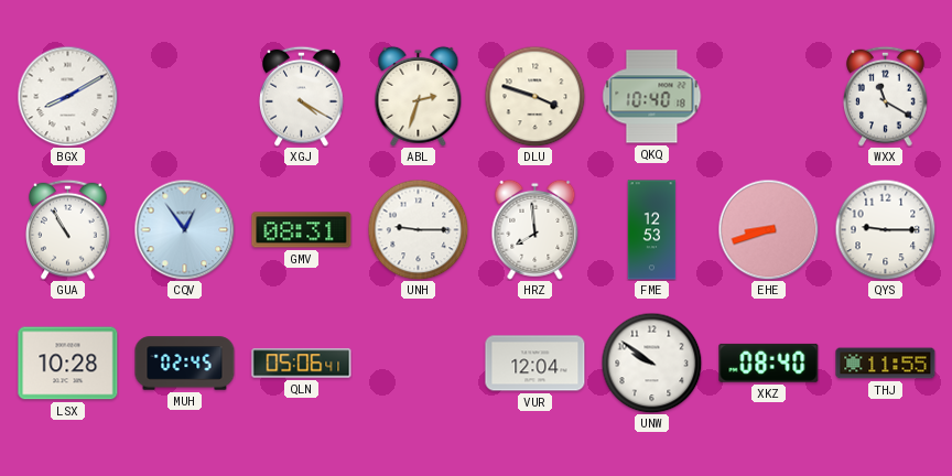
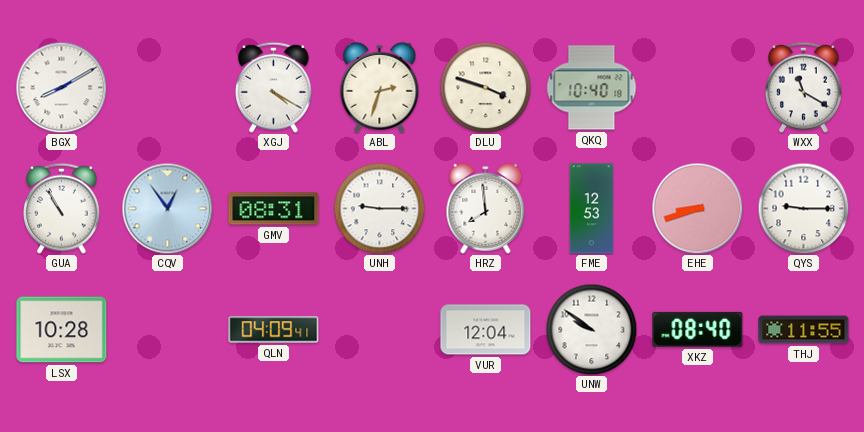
MUH: 02:45 -> none
QLN: 05:06 -> 04:09
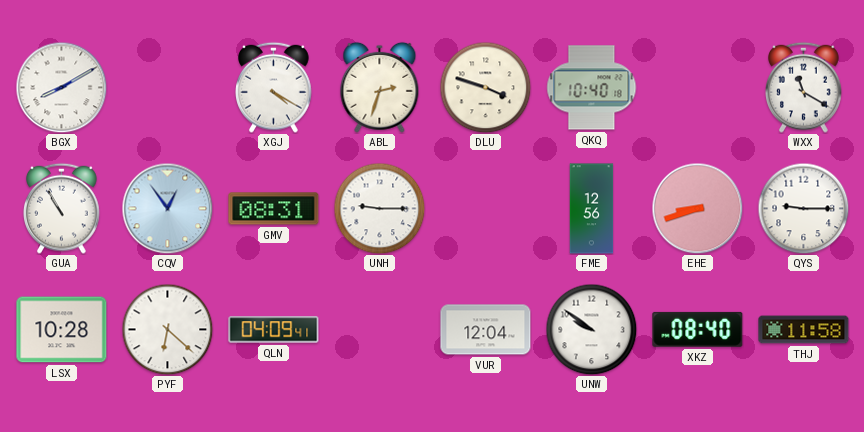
HRZ: 7:59 -> none
FME: 12:53 -> 12:56
PYF: none -> 6:22
THJ: 11:55 -> 11:58
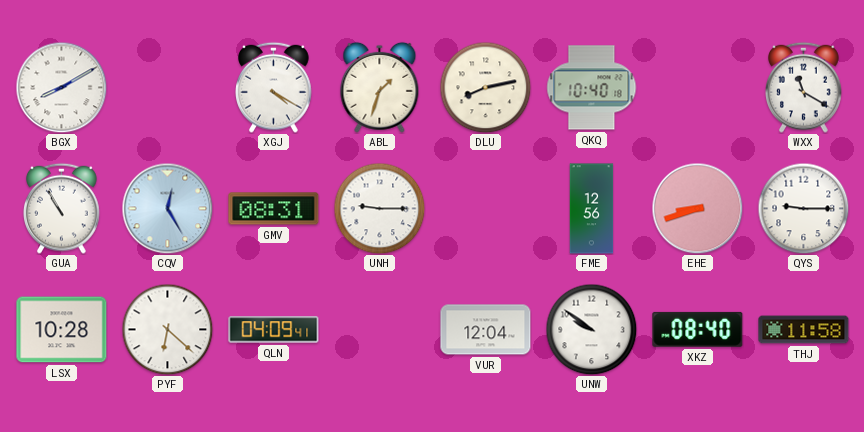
ABL: 2:33 -> 1:33
DLU: 3:48 -> 8:13
CQV: 12:54 -> 12:25
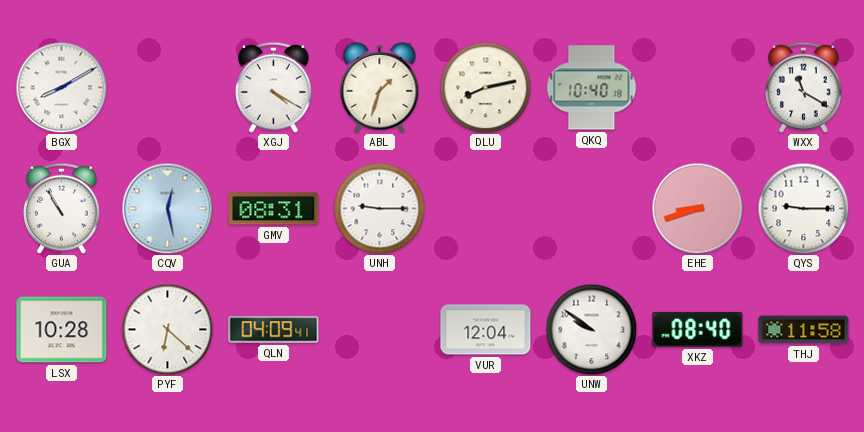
CQV: 12:25 -> 12:28
FME: 12:56 -> none
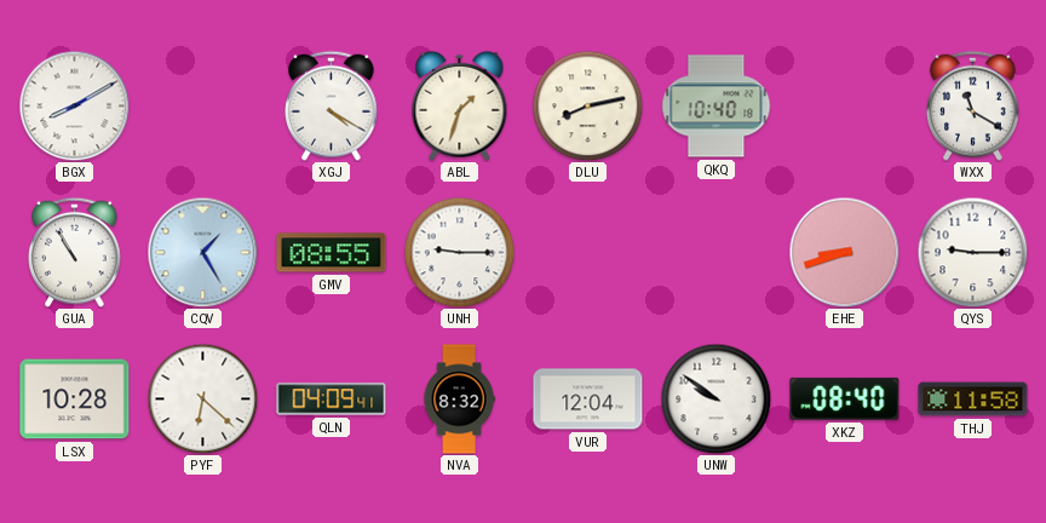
CQV: 12:28 -> 1:25
GMV: 08:31 -> 08:55
NVA: none -> 8:32
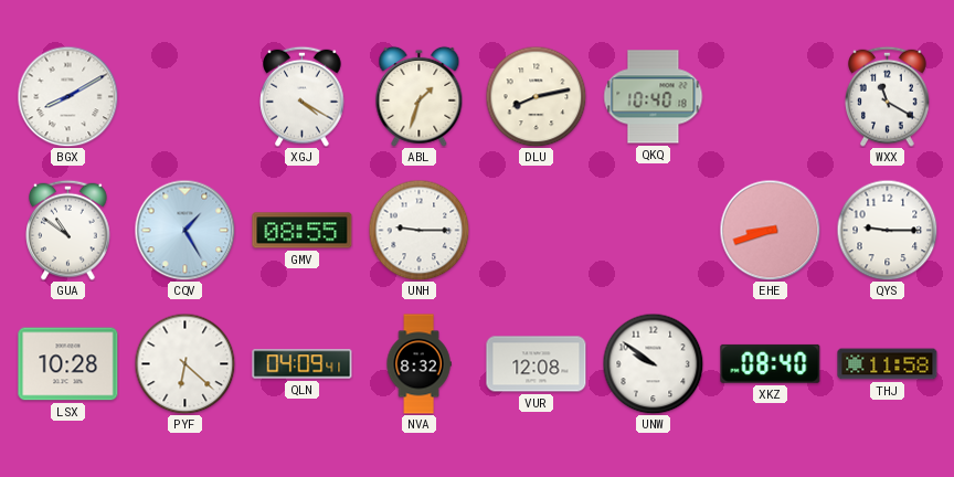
GUA: 10:55 -> 10:51
VUR: 12:04 -> 12:08
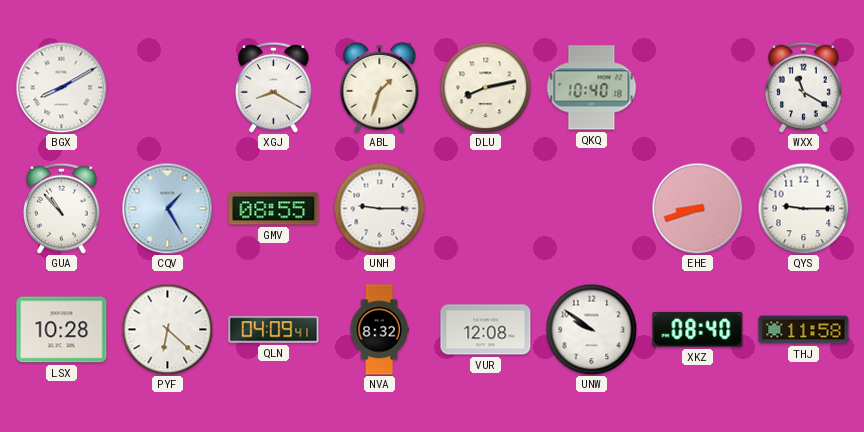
XGJ: 4:20 -> 8:20
GUA: 10:51 -> 10:53
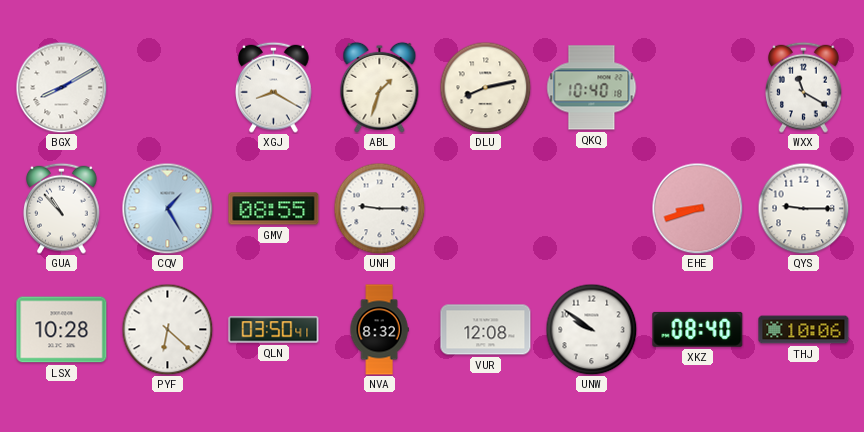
QLN: 04:09 -> 03:50
THJ: 11:58 -> 10:06
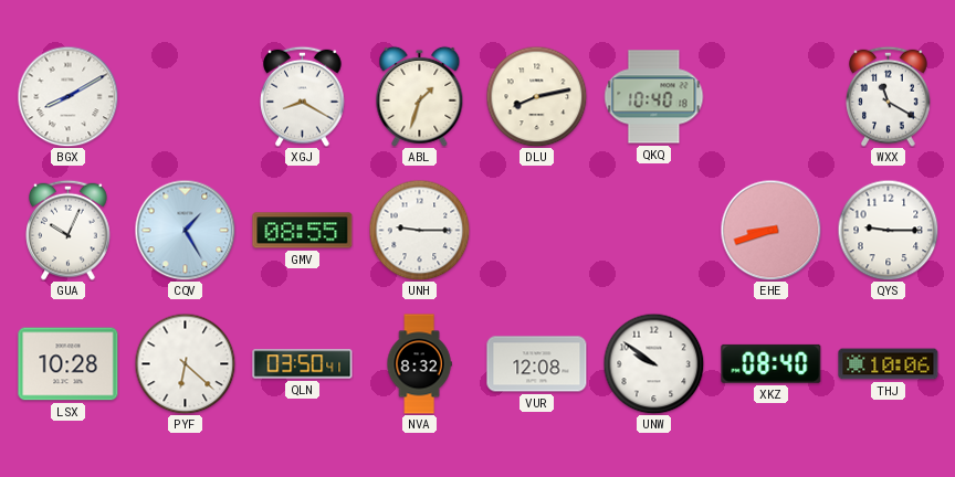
GUA: 10:53 -> 10:04
